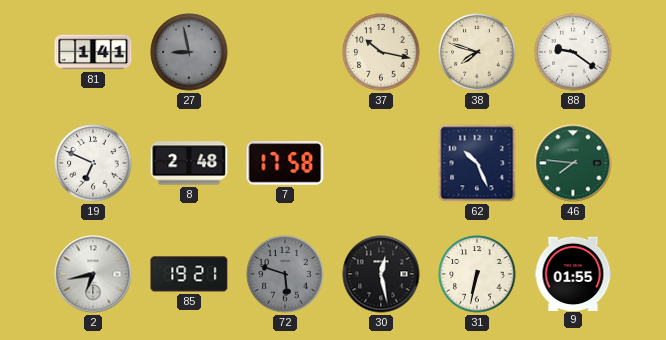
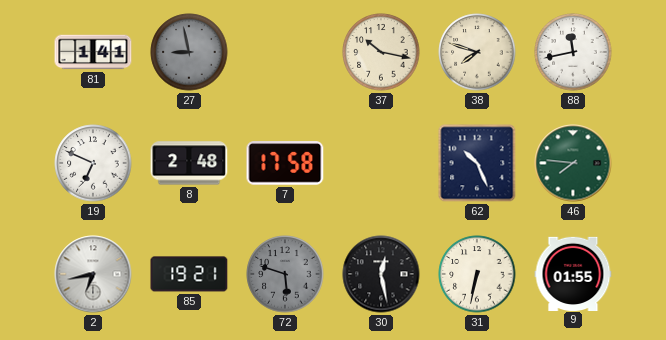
88: 9:21 -> 11:43
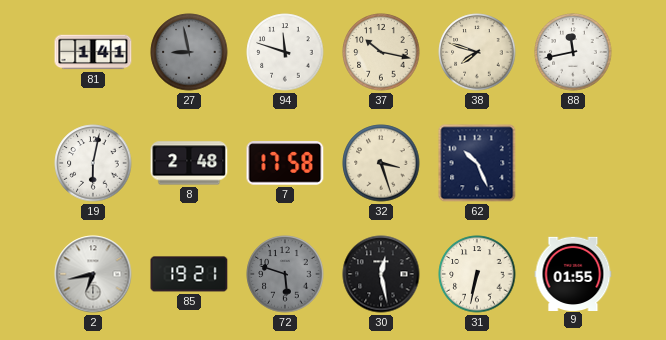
94: none -> 11:48
19: 6:49 -> 6:02
32: none -> 3:27
46: 7:46 -> none
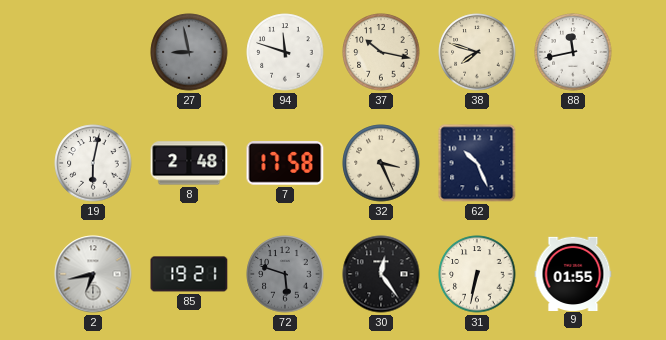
81: 1:41 -> none
32: 3:27 -> 3:26
30: 12:28 -> 12:24
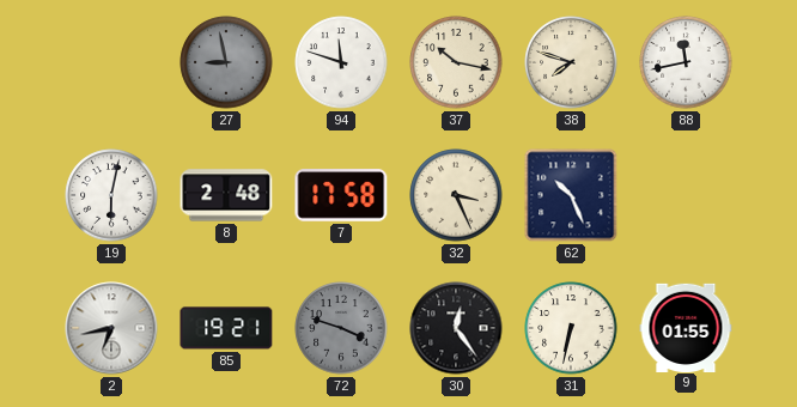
72: 5:48 -> 3:48
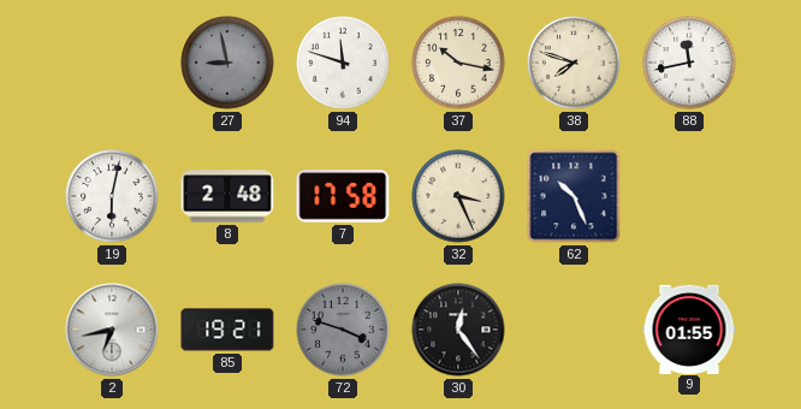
31: 6:32 -> none
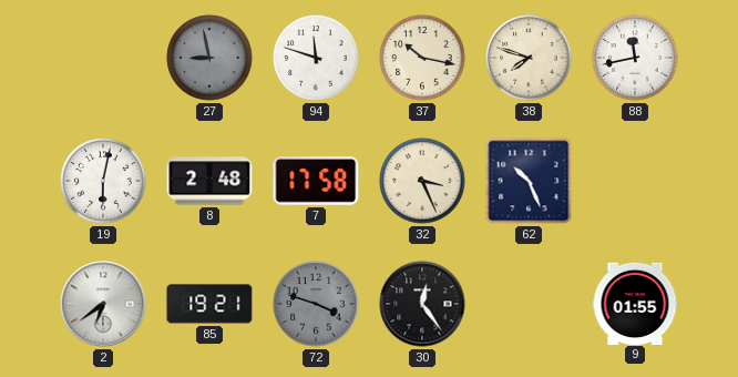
2: 6:43 -> 6:39
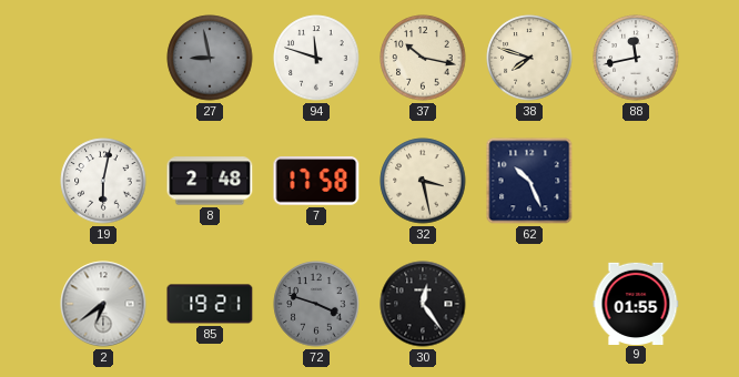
32: 3:26 -> 3:28
